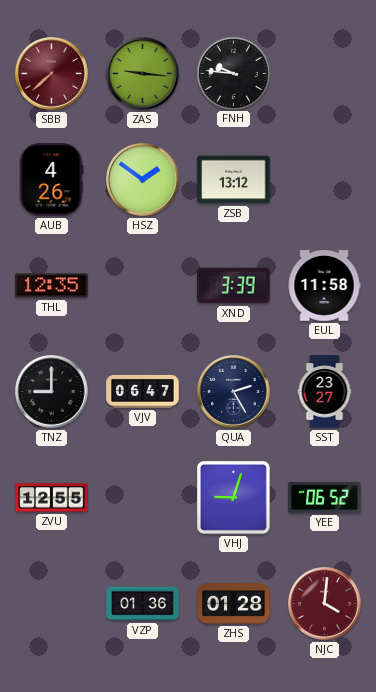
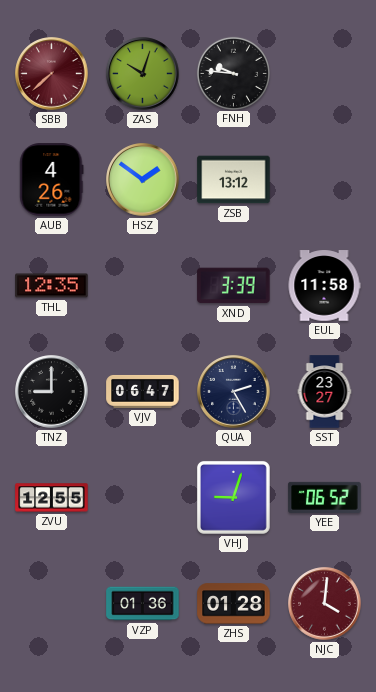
ZAS: 9:16 -> 10:03
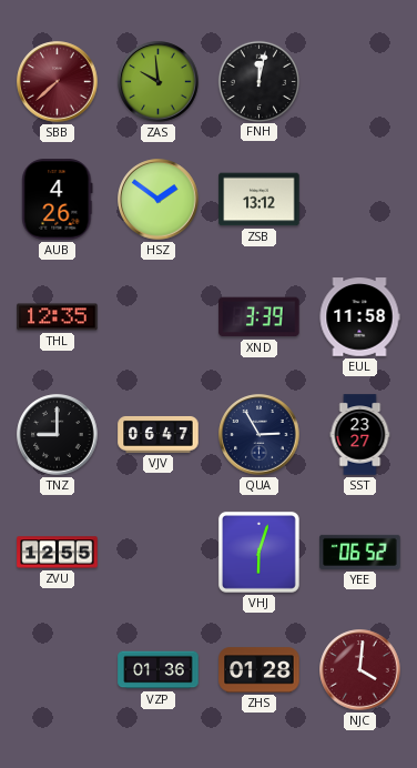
ZAS: 10:03 -> 9:59
FNH: 9:46 -> 12:02
QUA: 2:25 -> 2:55
VHJ: 9:03 -> 6:03
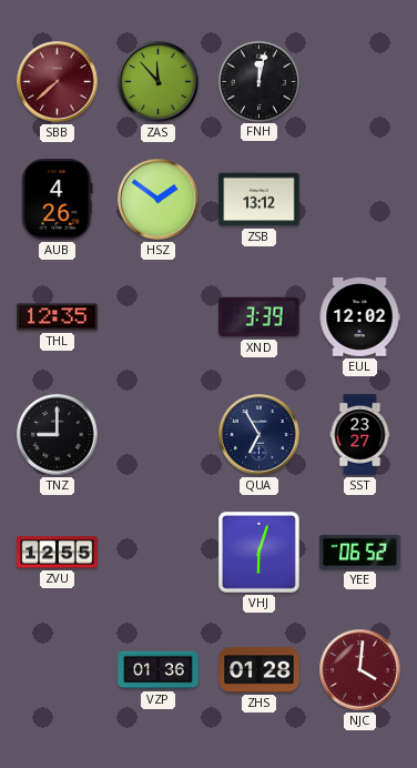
ZAS: 9:59 -> 11:53
EUL: 11:58 -> 12:02
VJV: 06:47 -> none
QUA: 2:55 -> 6:55
